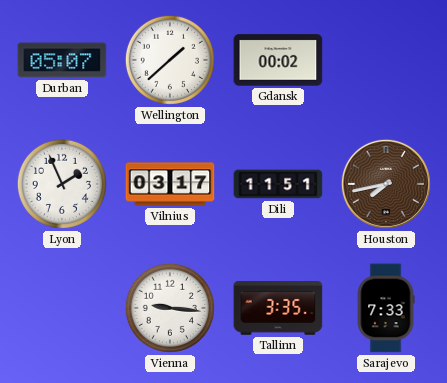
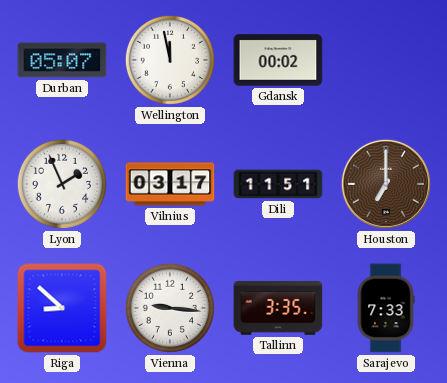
Wellington: 1:38 -> 11:58
Houston: 7:43 -> 7:00
Riga: none -> 8:52
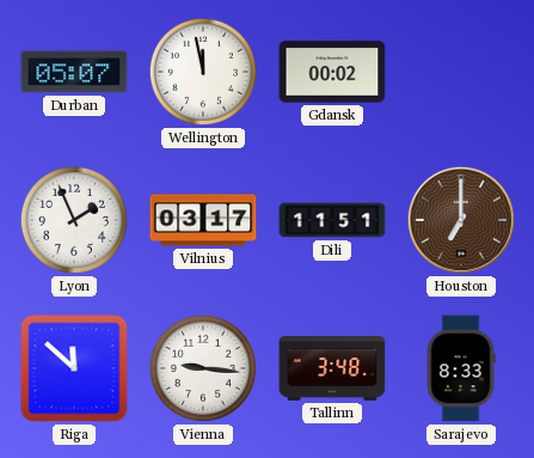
Riga: 8:52 -> 11:52
Tallinn: 3:35 -> 3:48
Sarajevo: 7:33 -> 8:33
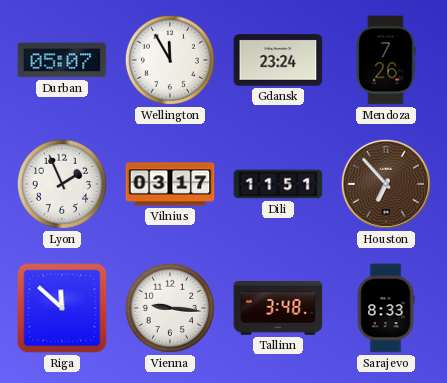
Wellington: 11:58 -> 11:55
Gdansk: 00:02 -> 23:24
Mendoza: none -> 7:26
Houston: 7:00 -> 6:53
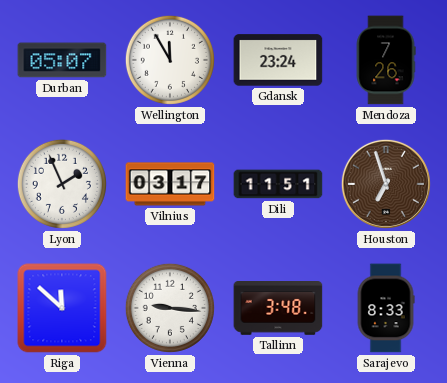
Houston: 6:53 -> 6:57
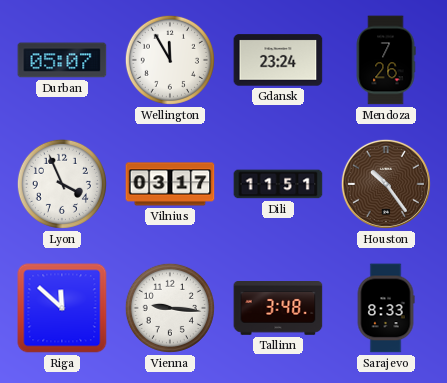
Lyon: 1:56 -> 3:56
Houston: 6:57 -> 10:24
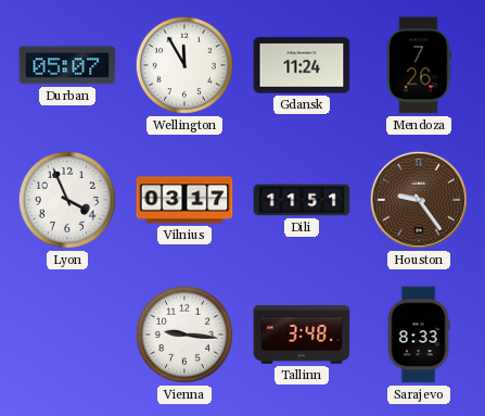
Gdansk: 23:24 -> 11:24
Houston: 10:24 -> 9:24
Riga: 11:52 -> none
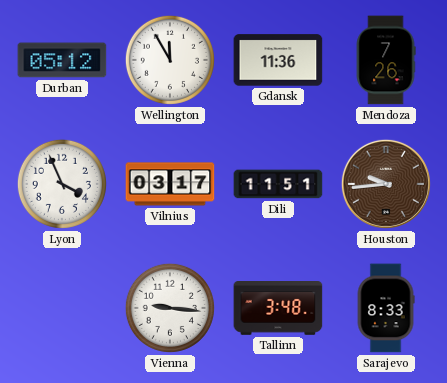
Durban: 05:07 -> 05:12
Gdansk: 11:24 -> 11:36
Houston: 9:24 -> 9:44
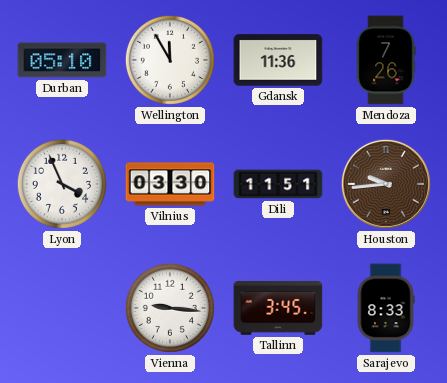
Durban: 05:12 -> 05:10
Vilnius: 03:17 -> 03:30
Tallinn: 3:48 -> 3:45
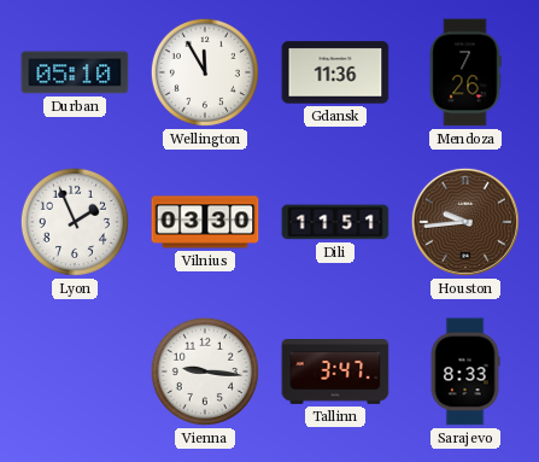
Lyon: 3:56 -> 1:56
Tallinn: 3:45 -> 3:47
